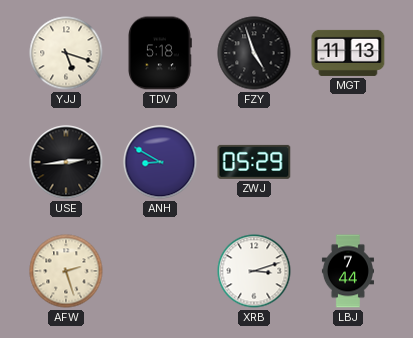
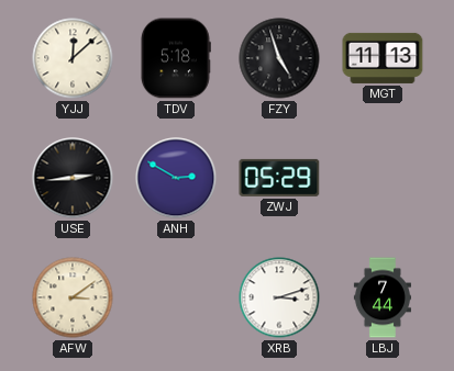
YJJ: 5:18 -> 12:08
ANH: 8:50 -> 2:50
AFW: 2:27 -> 3:09
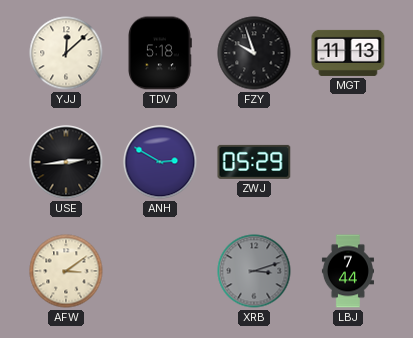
FZY: 4:57 -> 9:57
XRB dial: white -> grey
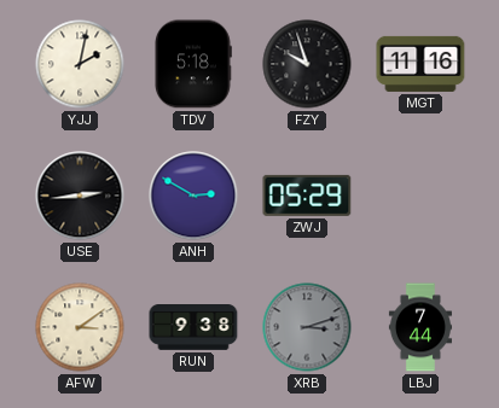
YJJ: 12:08 -> 2:02
MGT: 11:13 -> 11:16
RUN: none -> 9:38
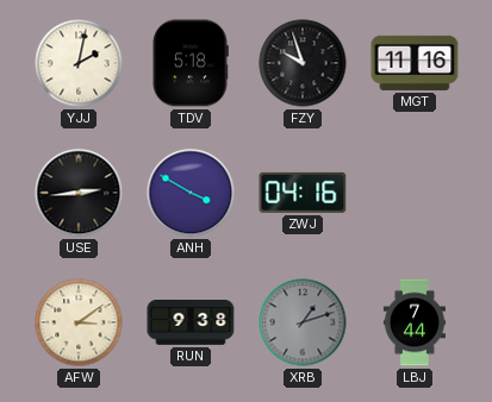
ANH: 2:50 -> 3:50
ZWJ: 05:29 -> 04:16
XRB: 3:12 -> 1:12
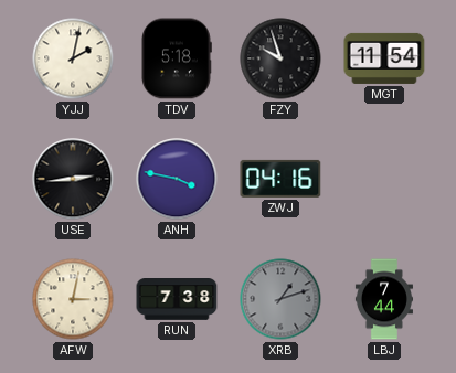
MGT: 11:16 -> 11:54
ANH: 3:50 -> 3:47
AFW: 3:09 -> 3:02
RUN: 9:38 -> 7:38
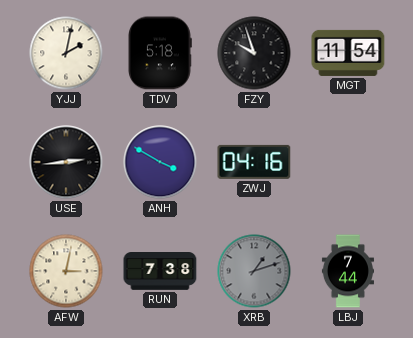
ANH: 3:47 -> 3:50
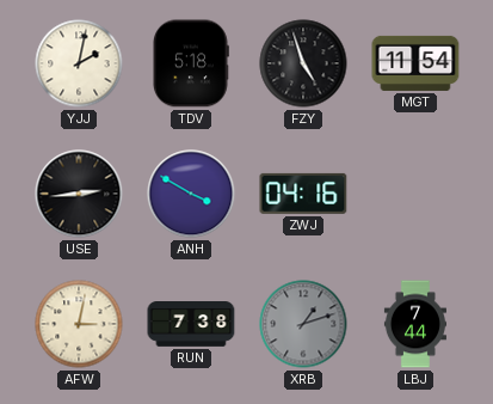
FZY: 9:57 -> 4:57
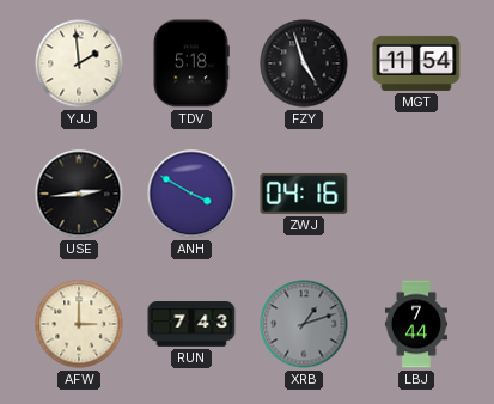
YJJ: 2:02 -> 1:59
AFW: 3:02 -> 3:00
RUN: 7:38 -> 7:43
